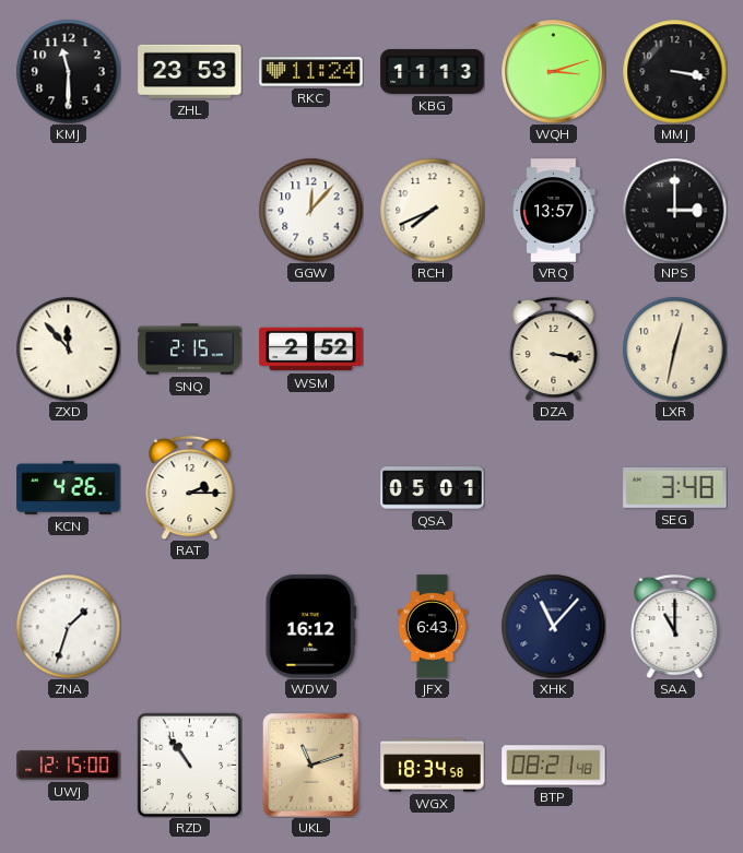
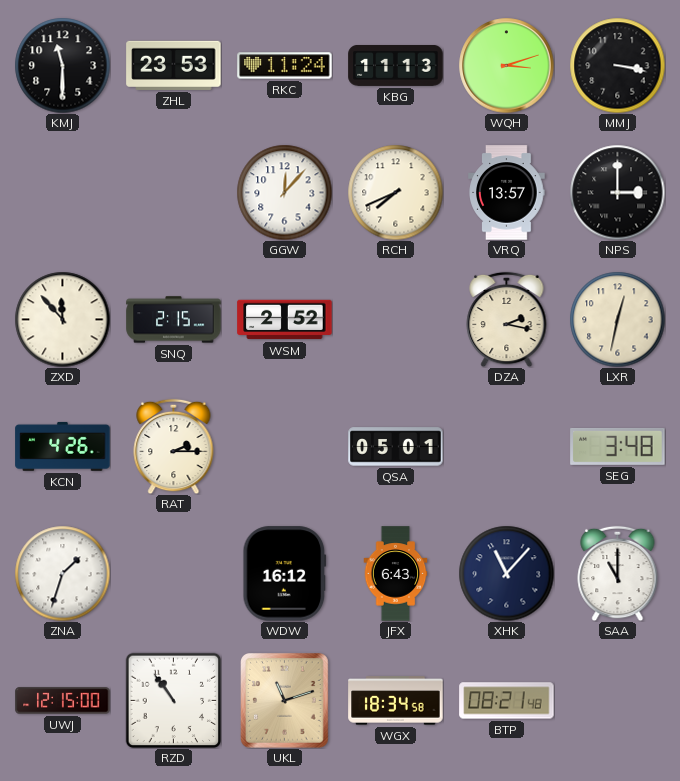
DZA: 3:17 -> 2:17
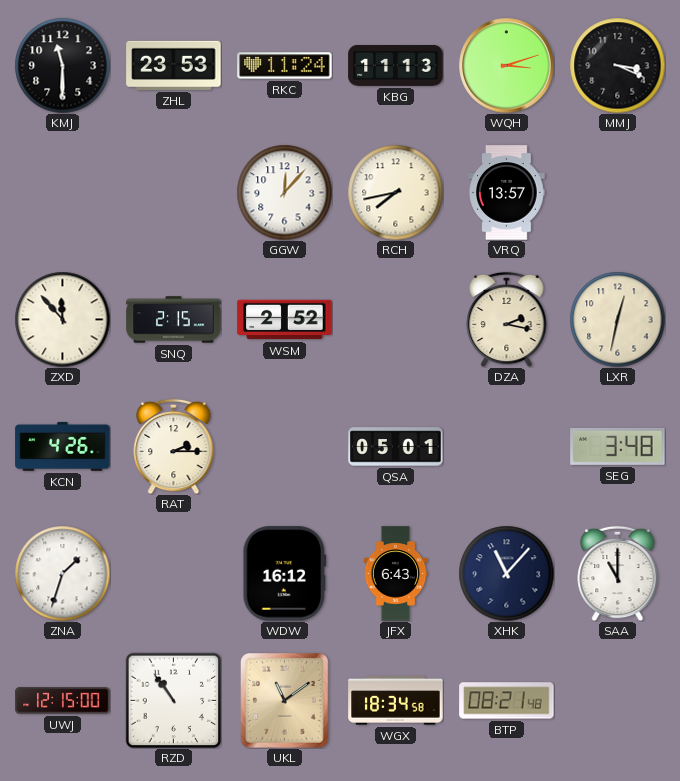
MMJ: 3:17 -> 3:19
RCH: 7:41 -> 7:43
NPS: 3:00 -> none
UKL: 11:12 -> 11:09
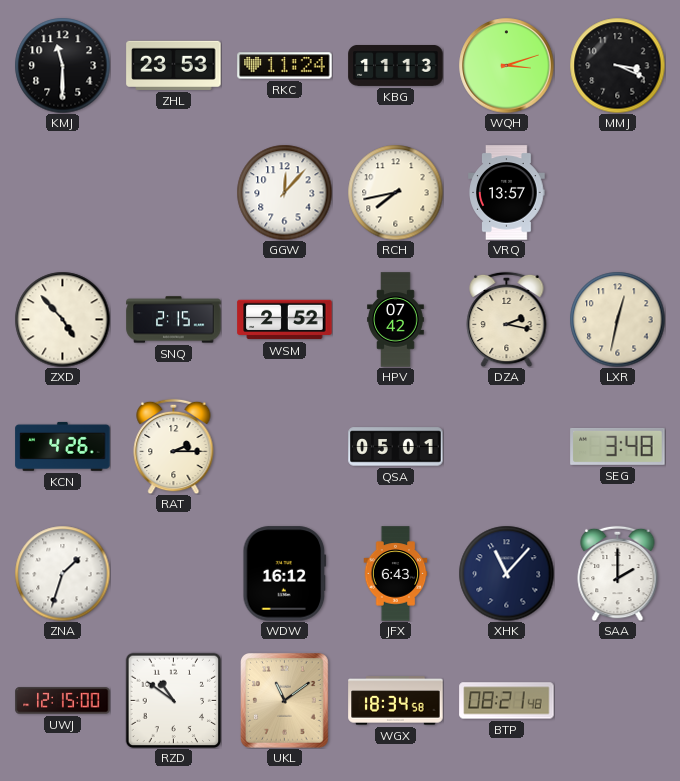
ZXD: 11:53 -> 4:53
HPV: none -> 07:42
SAA: 11:00 -> 2:00
RZD: 10:54 -> 10:51
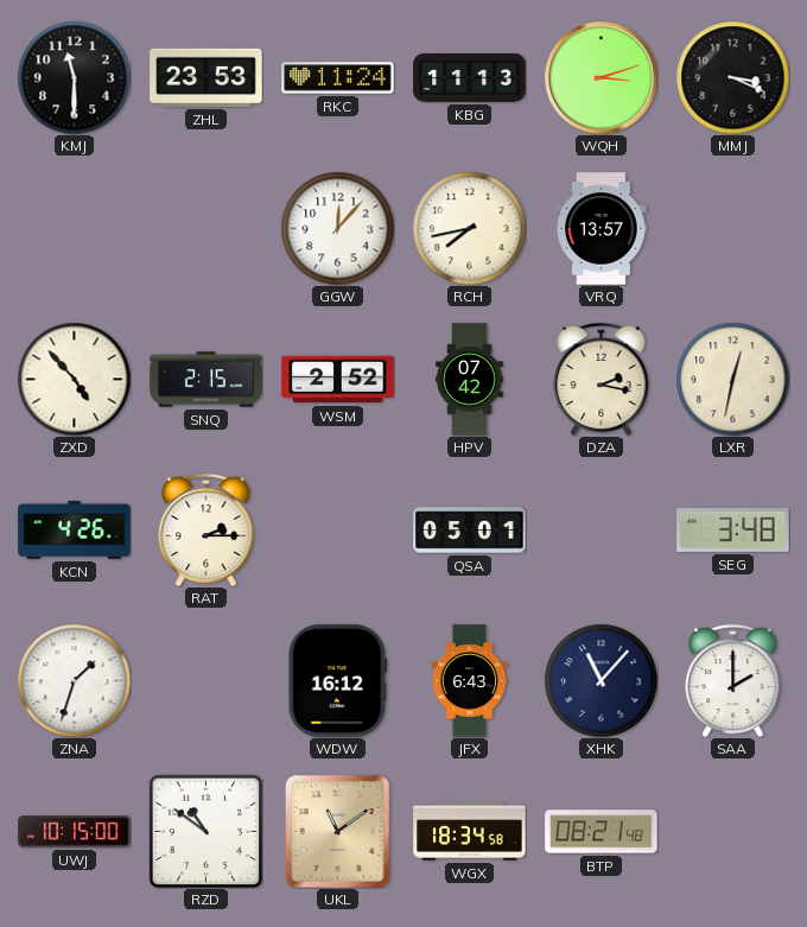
UWJ: 12:15 -> 10:15
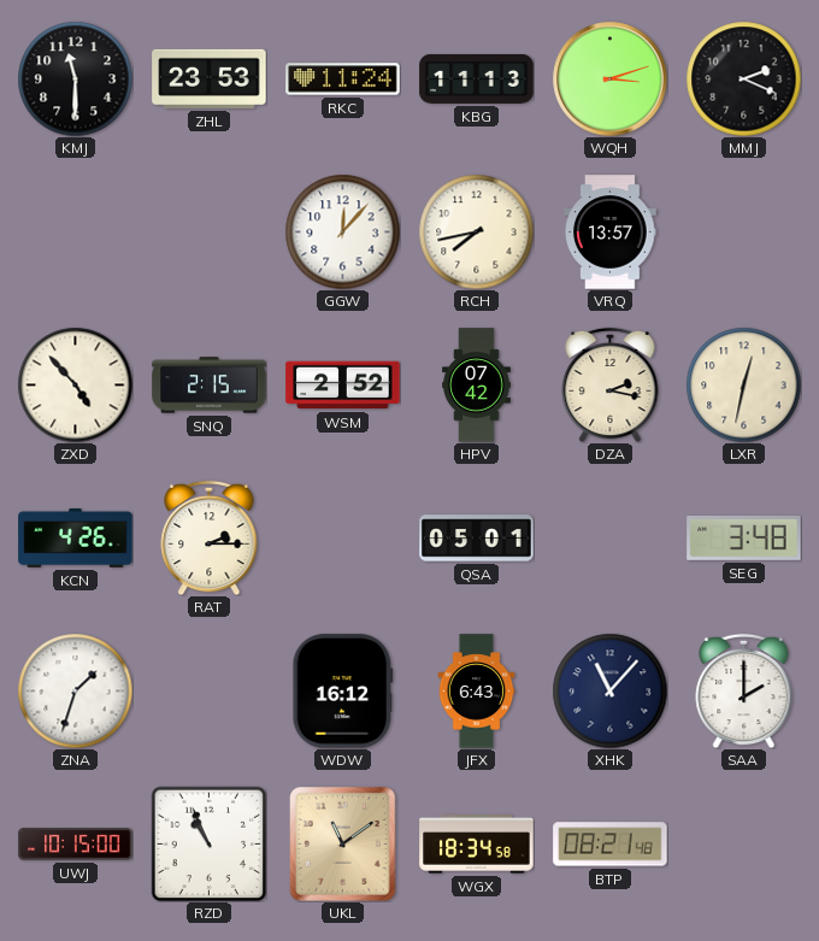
MMJ: 3:19 -> 2:19
RZD: 10:51 -> 10:56
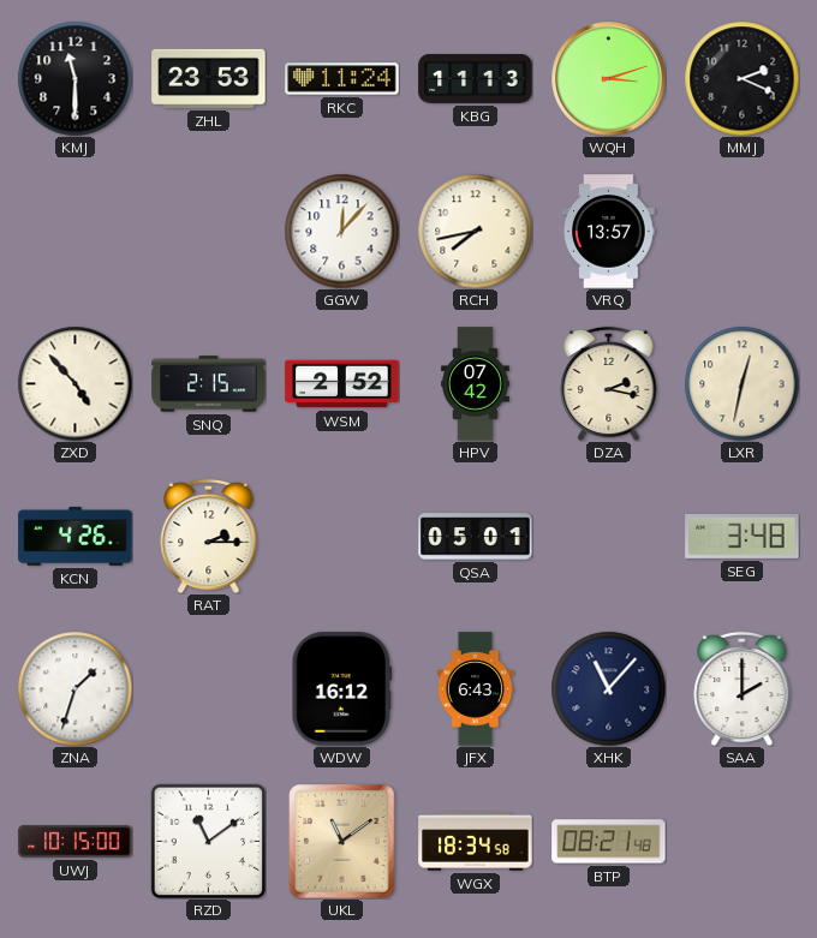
RZD: 10:56 -> 11:09
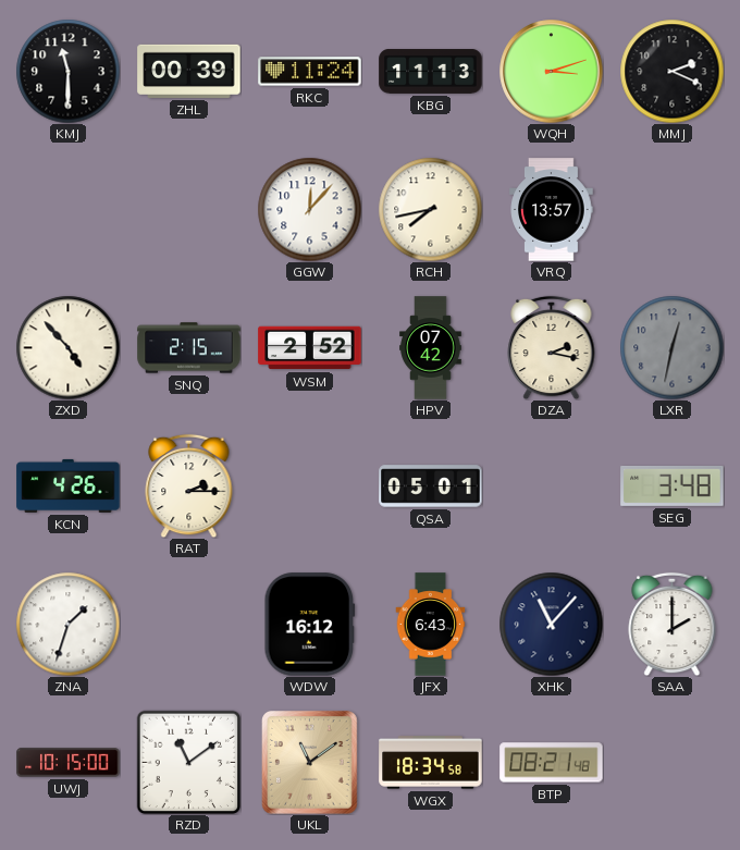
ZHL: 23:53 -> 00:39
LXR dial: cream -> grey
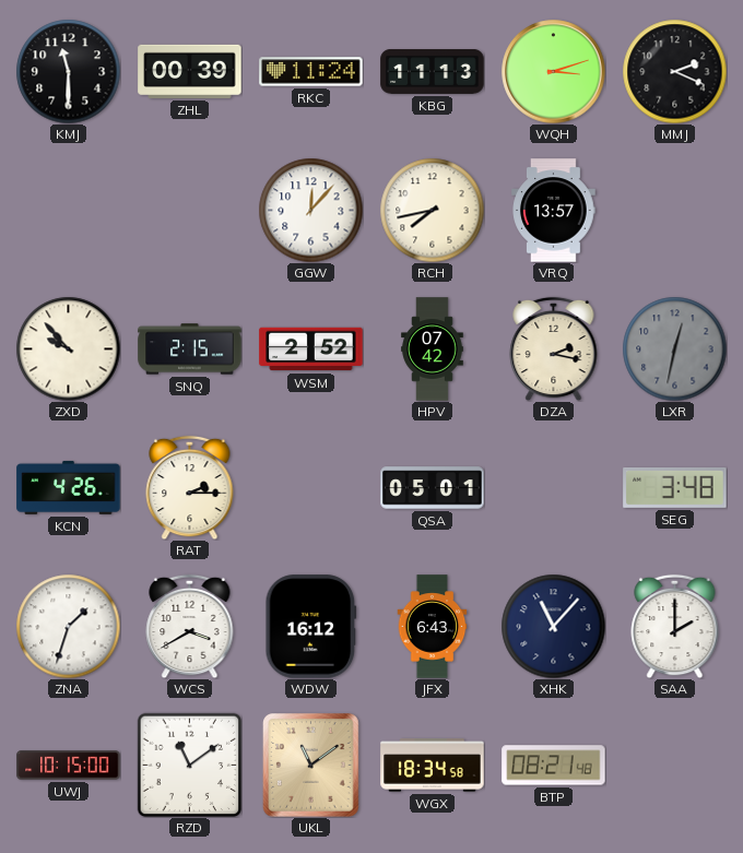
ZXD: 4:53 -> 9:53
WCS: none -> 3:40
